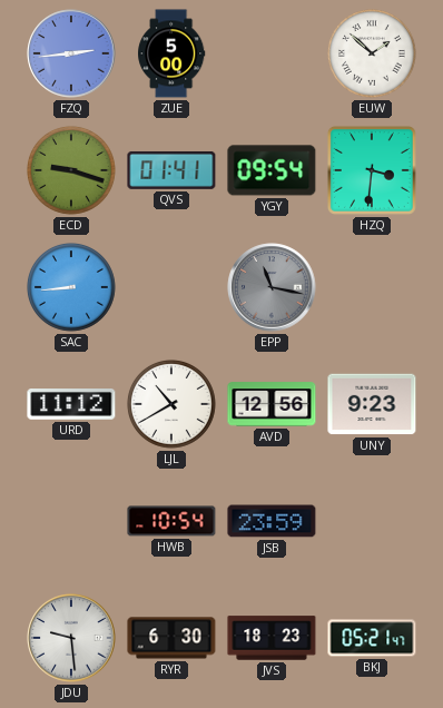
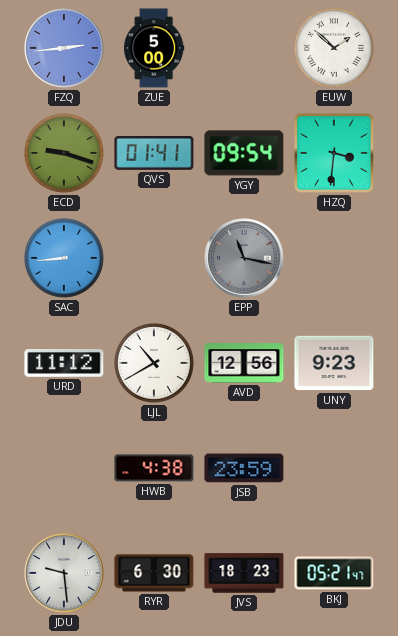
HWB: 10:54 -> 4:38
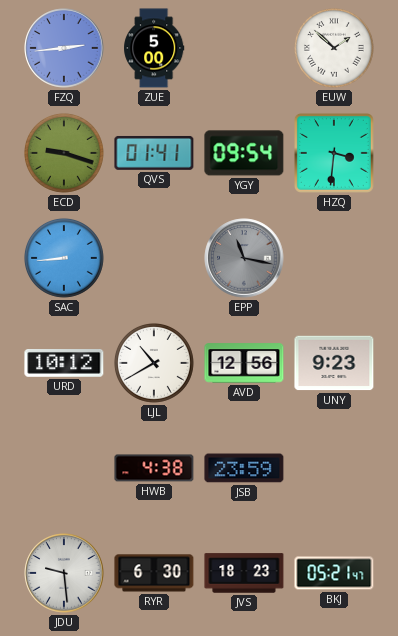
URD: 11:12 -> 10:12
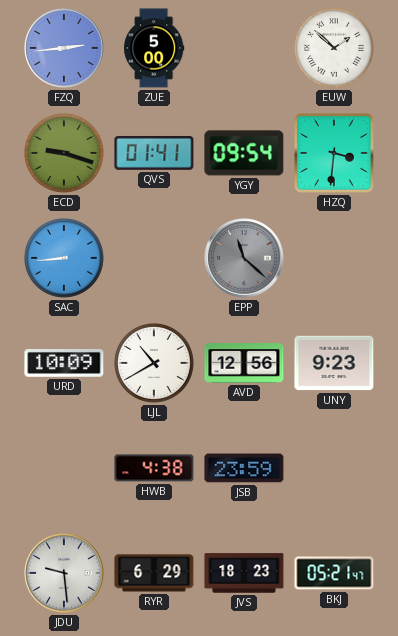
EPP: 11:17 -> 11:22
URD: 10:12 -> 10:09
RYR: 6:30 -> 6:29
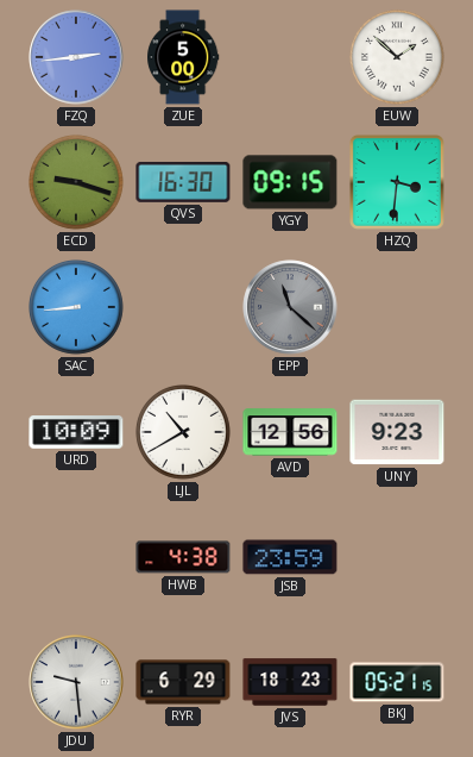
QVS: 01:41 -> 16:30
YGY: 09:54 -> 09:15
BKJ: 05:21:47 -> 05:21:15
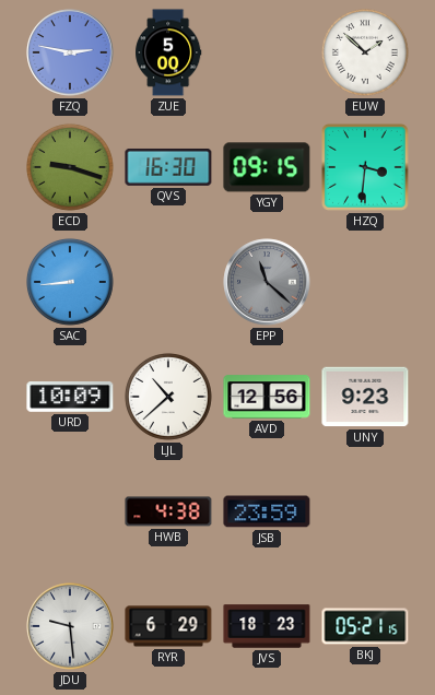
FZQ: 2:44 -> 2:47
LJL: 10:40 -> 10:38
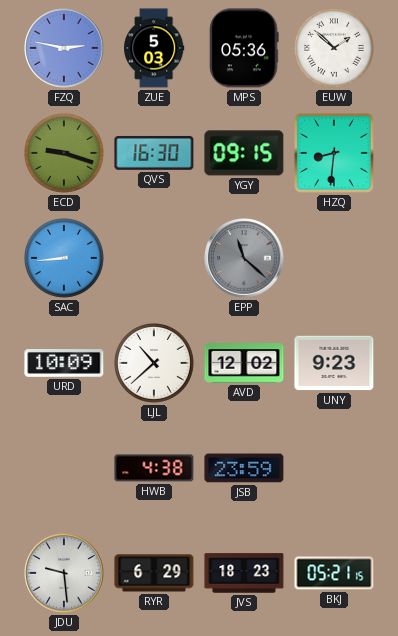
ZUE: 5:00 -> 5:03
MPS: none -> 05:36
HZQ: 3:31 -> 8:31
AVD: 12:56 -> 12:02
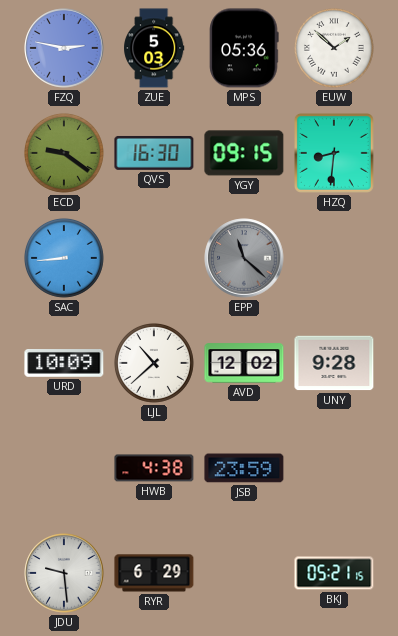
ECD: 9:18 -> 9:21
UNY: 9:23 -> 9:28
JVS: 18:23 -> none
